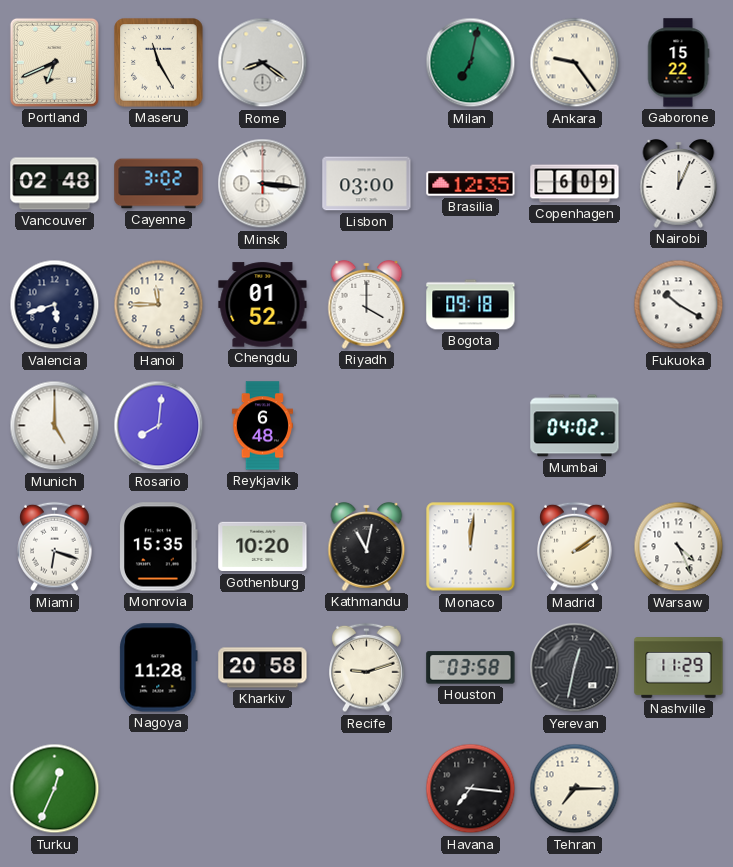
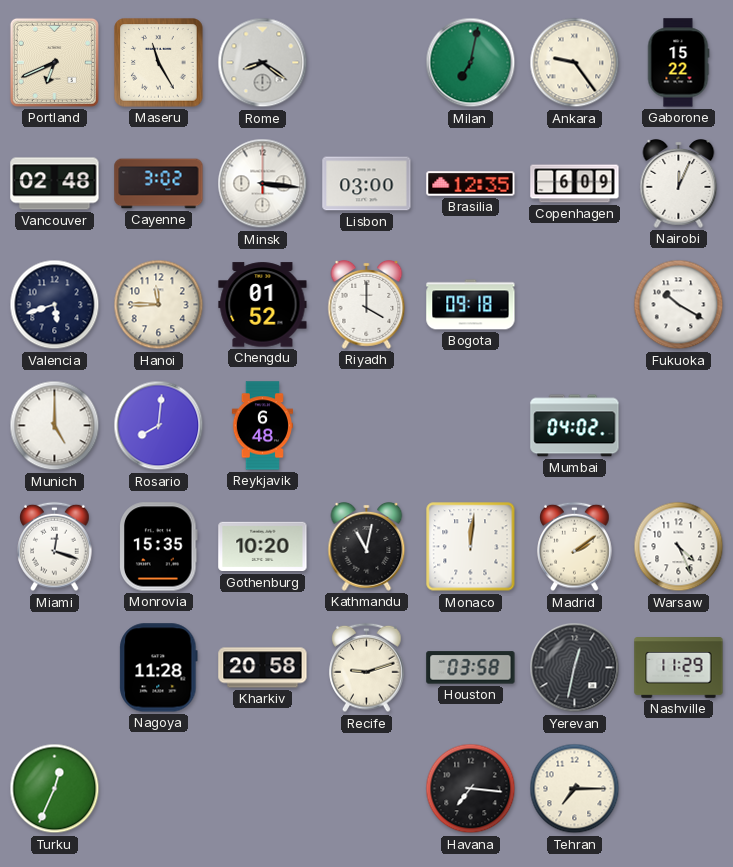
Miami: 6:18 -> 12:18
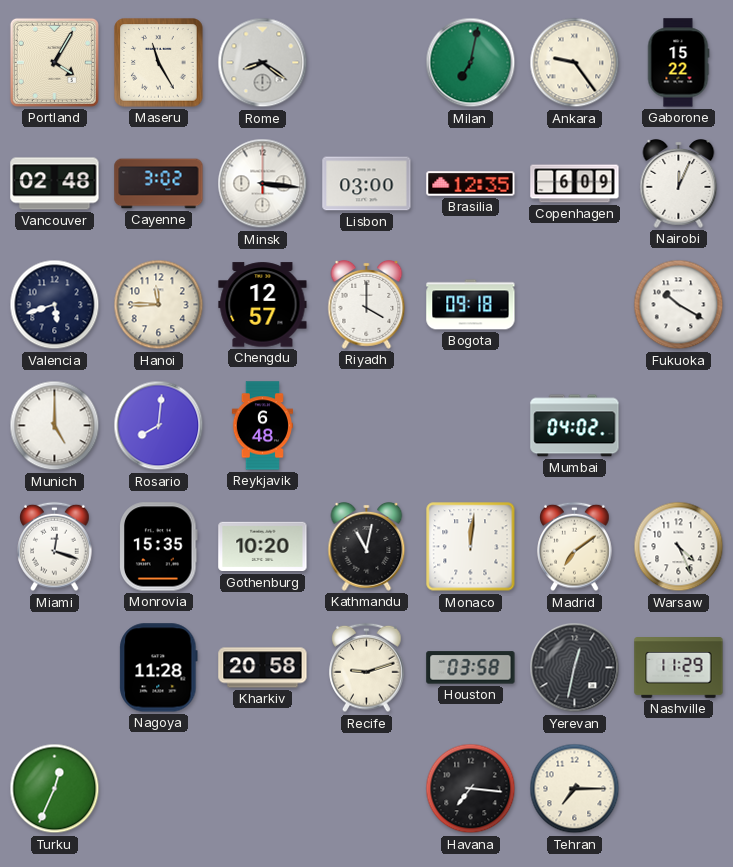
Portland: 6:41 -> 4:05
Chengdu: 01:52 -> 12:57
Madrid: 2:09 -> 7:09
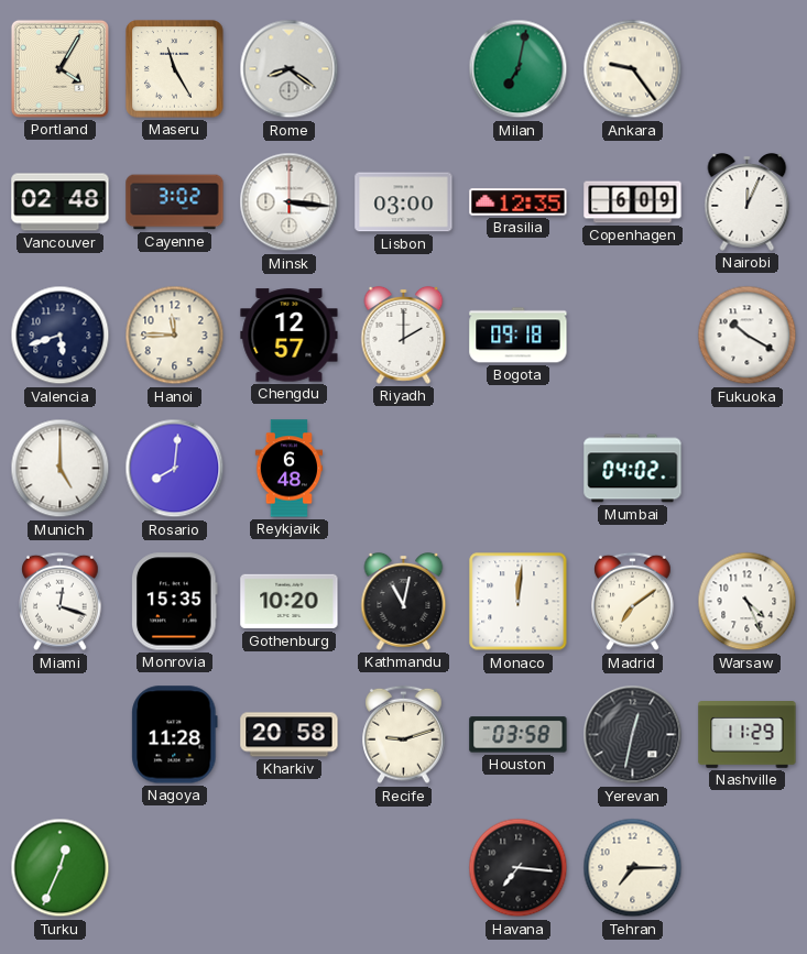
Gaborone: 15:22 -> none
Riyadh: 4:00 -> 2:00
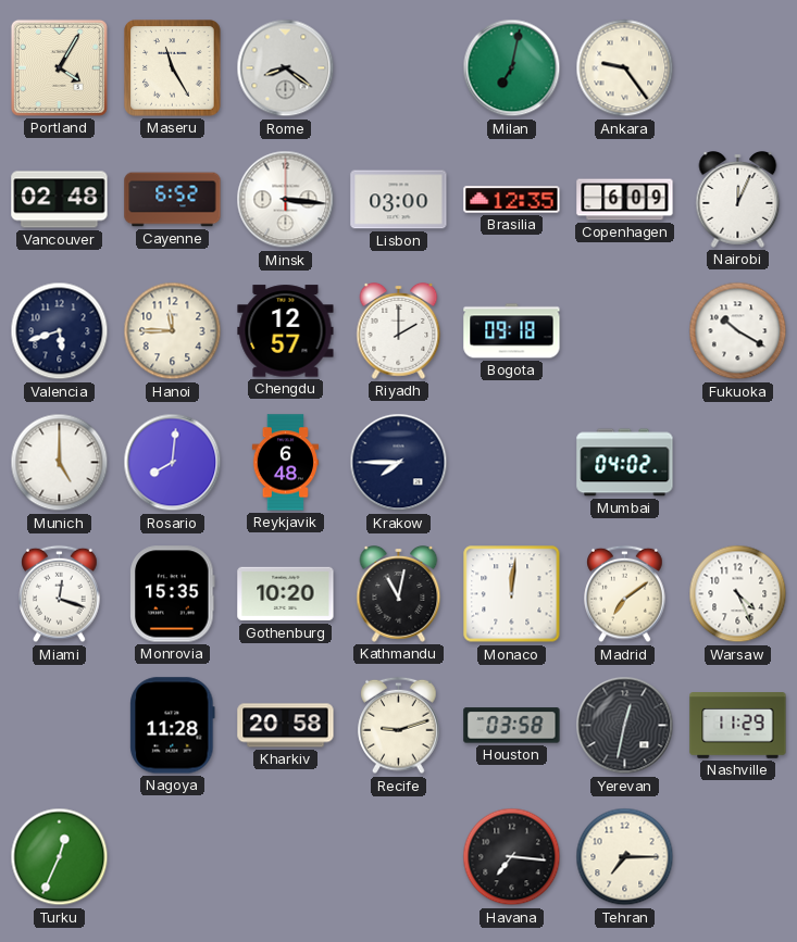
Cayenne: 3:02 -> 6:52
Krakow: none -> 7:45
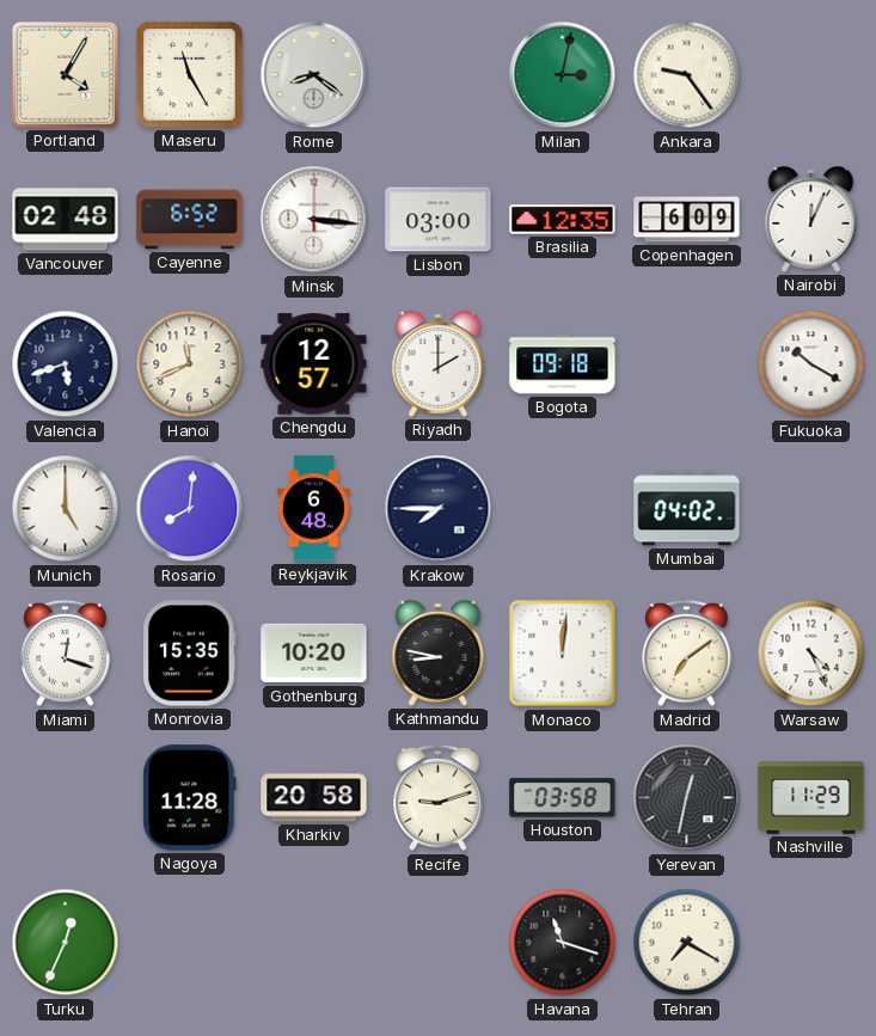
Milan: 7:02 -> 3:02
Hanoi: 11:45 -> 11:41
Kathmandu: 11:02 -> 8:47
Havana: 7:16 -> 11:18
Tehran: 7:15 -> 7:20
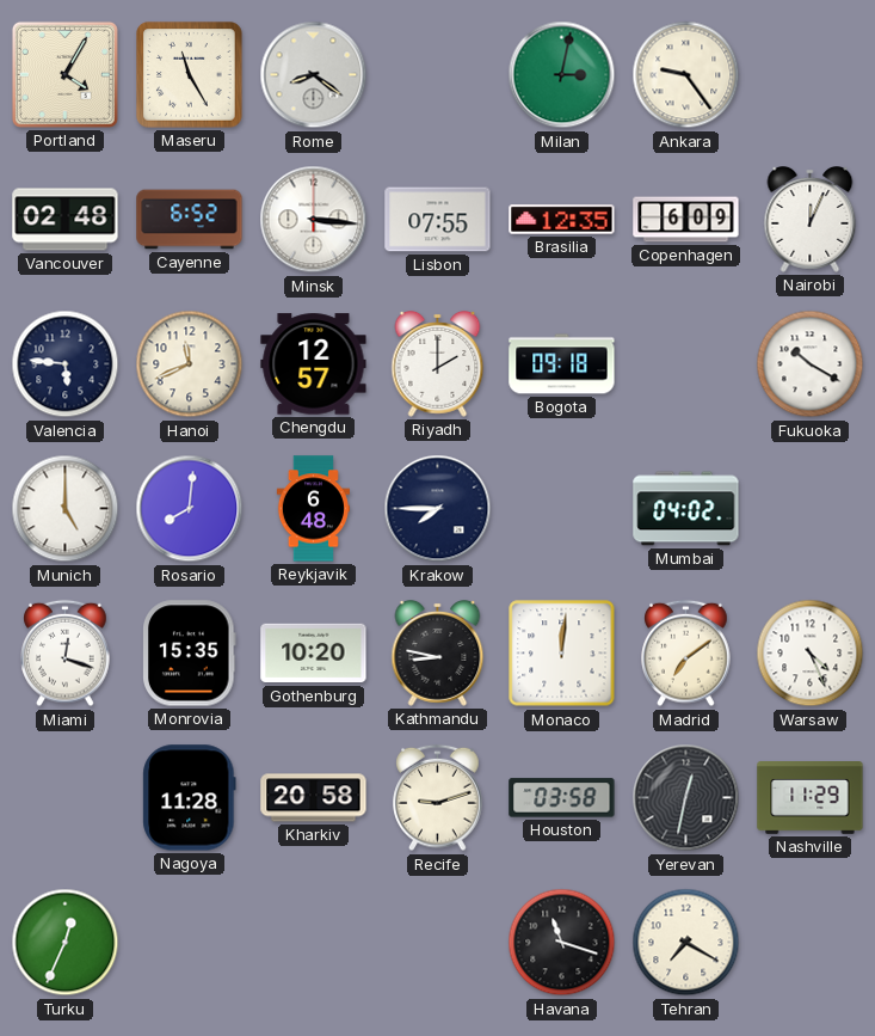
Lisbon: 03:00 -> 07:55
Valencia: 5:42 -> 5:46
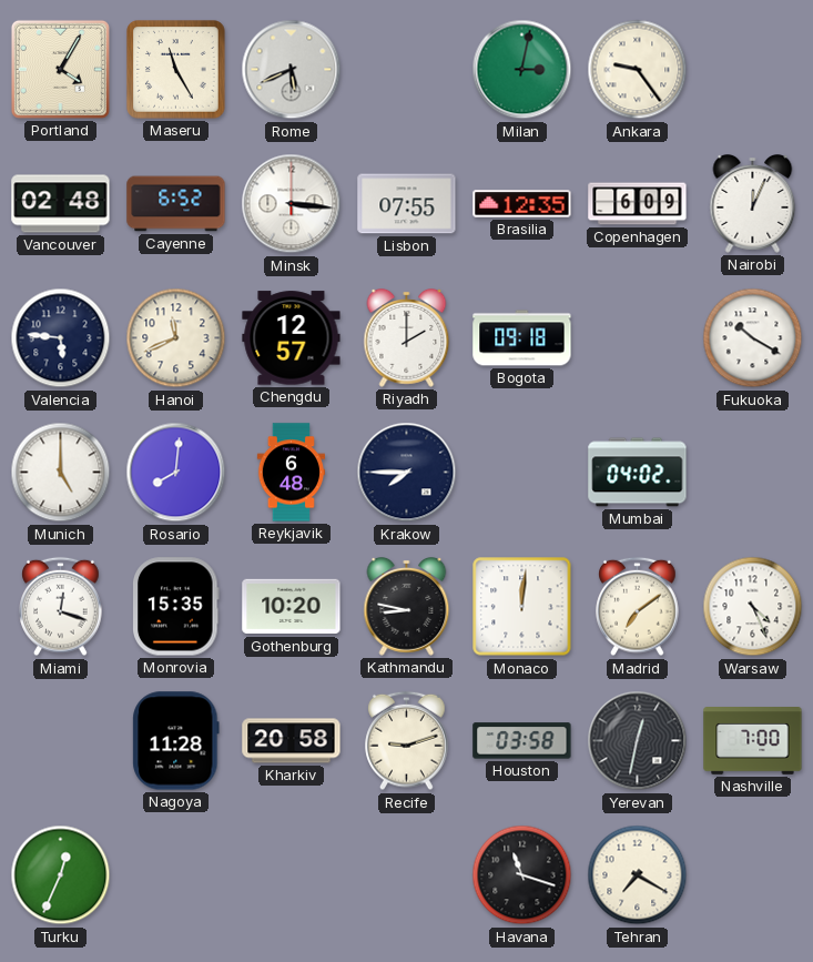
Rome: 8:21 -> 5:41
Nashville: 11:29 -> 7:00
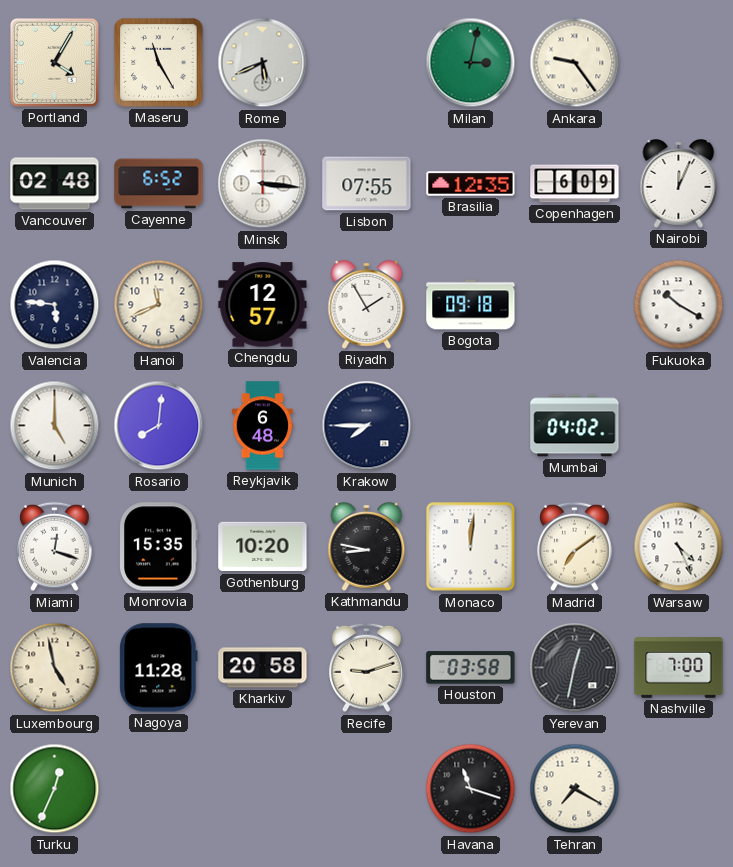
Riyadh: 2:00 -> 1:55
Luxembourg: none -> 4:58
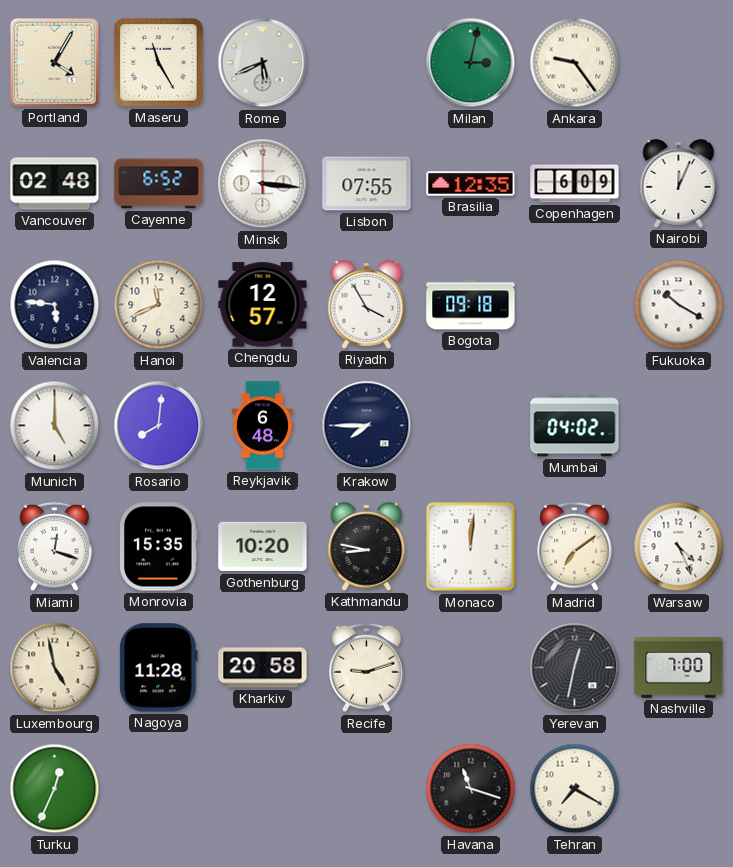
Riyadh: 1:55 -> 3:55
Houston: 03:58 -> none
